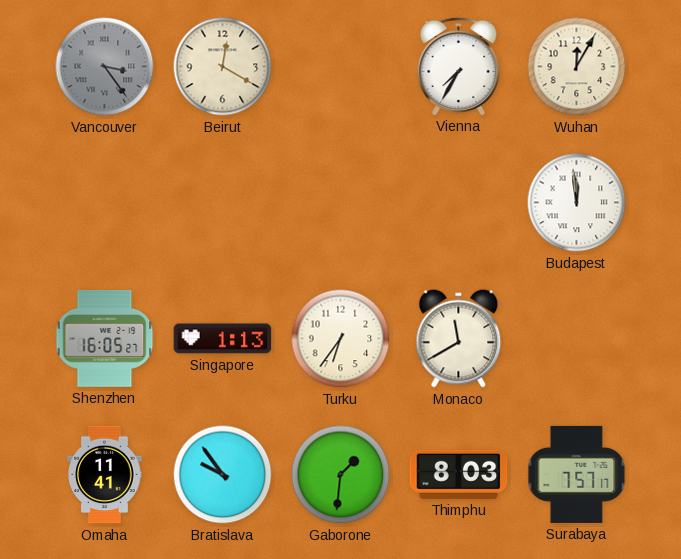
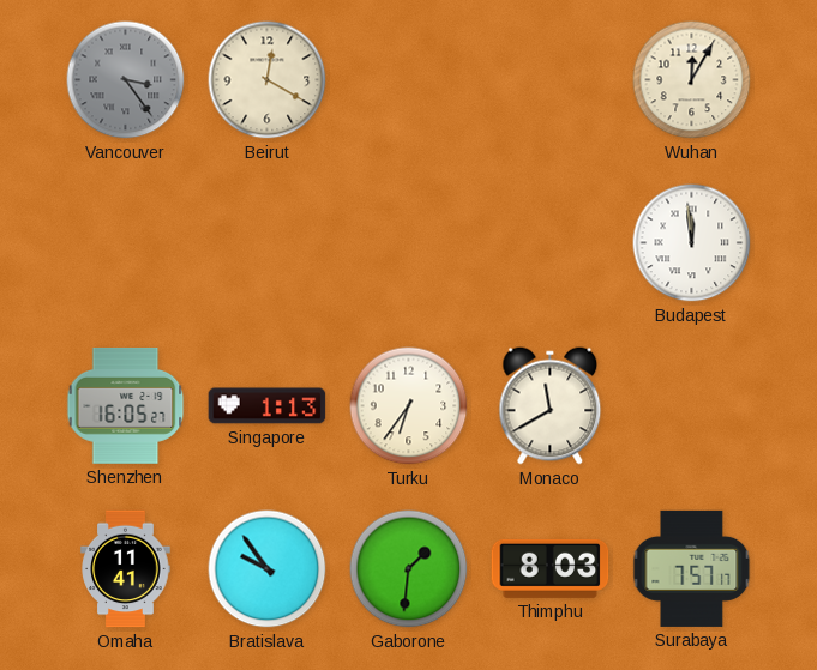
Vienna: 7:35 -> none
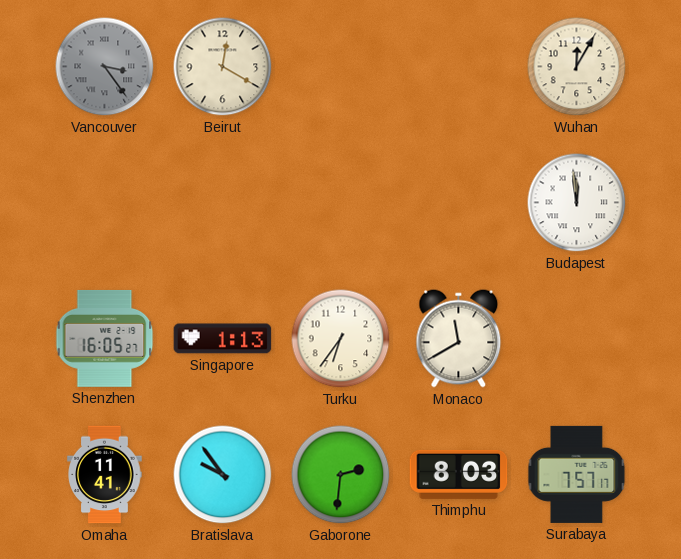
Gaborone: 1:31 -> 2:31
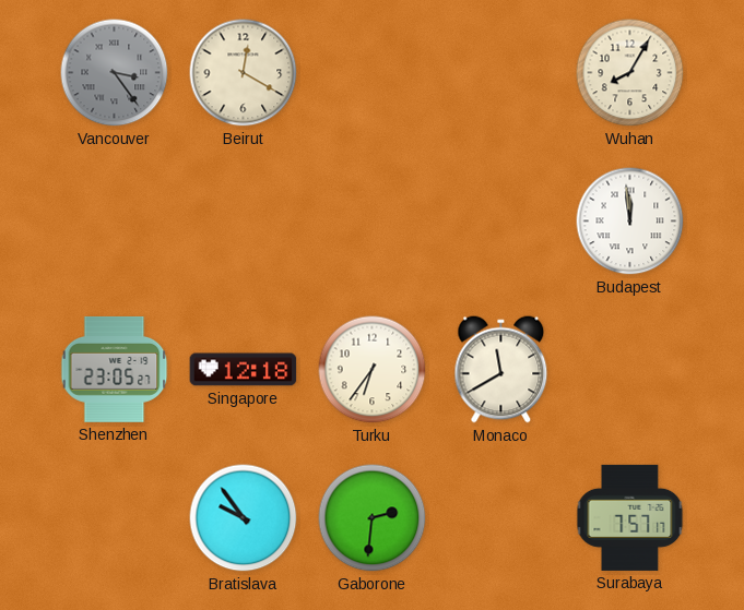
Wuhan: 12:05 -> 8:05
Shenzhen: 16:05 -> 23:05
Singapore: 1:13 -> 12:18
Omaha: 11:41 -> none
Thimphu: 8:03 -> none
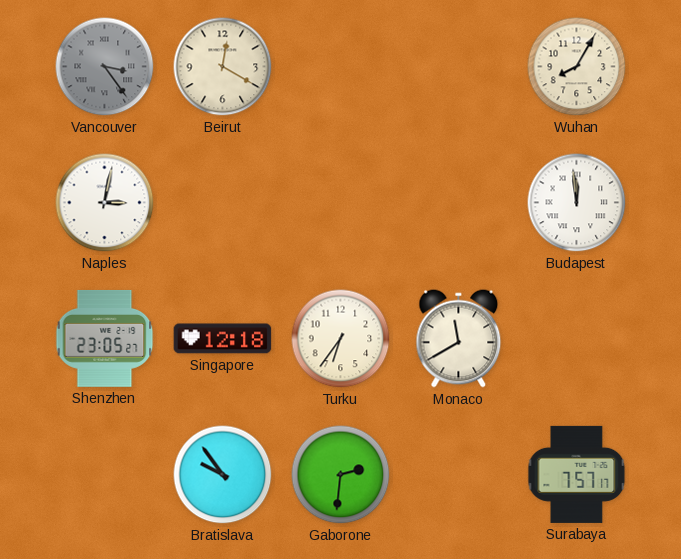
Naples: none -> 3:02
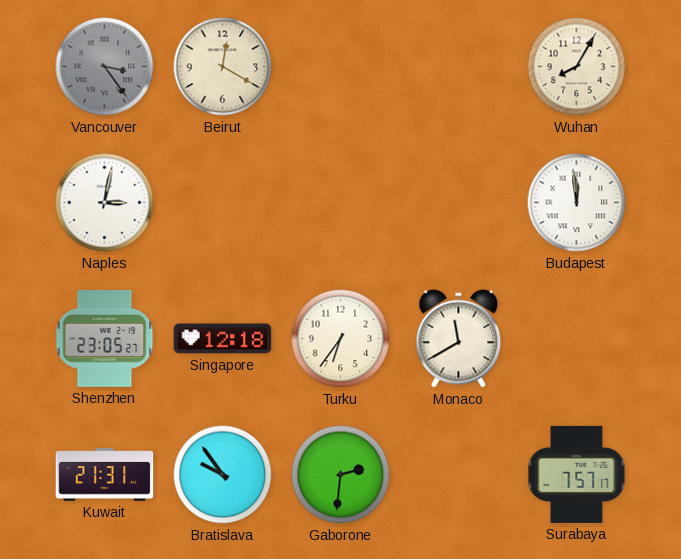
Kuwait: none -> 21:31
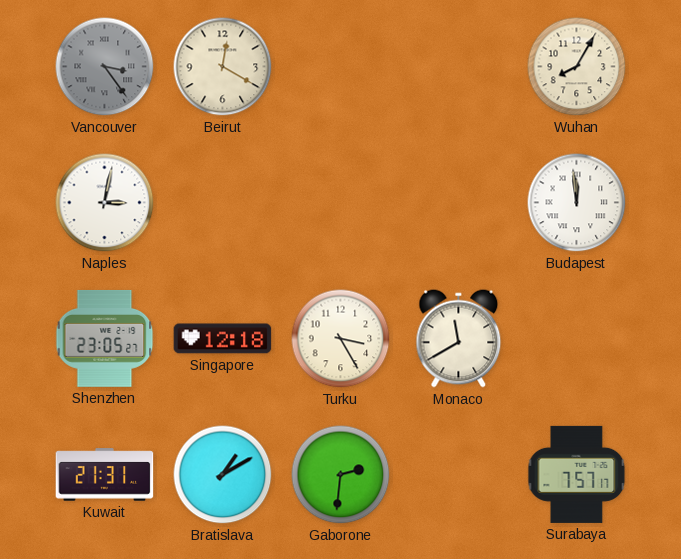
Turku: 6:36 -> 3:25
Bratislava: 9:54 -> 1:10
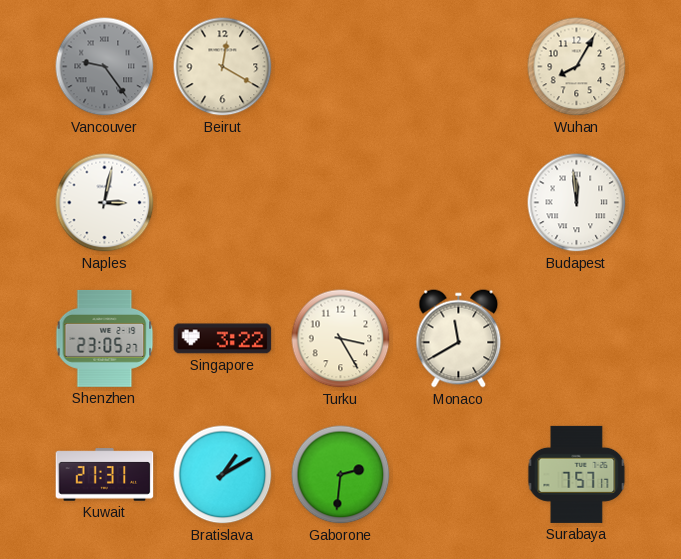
Vancouver: 3:24 -> 9:24
Singapore: 12:18 -> 3:22
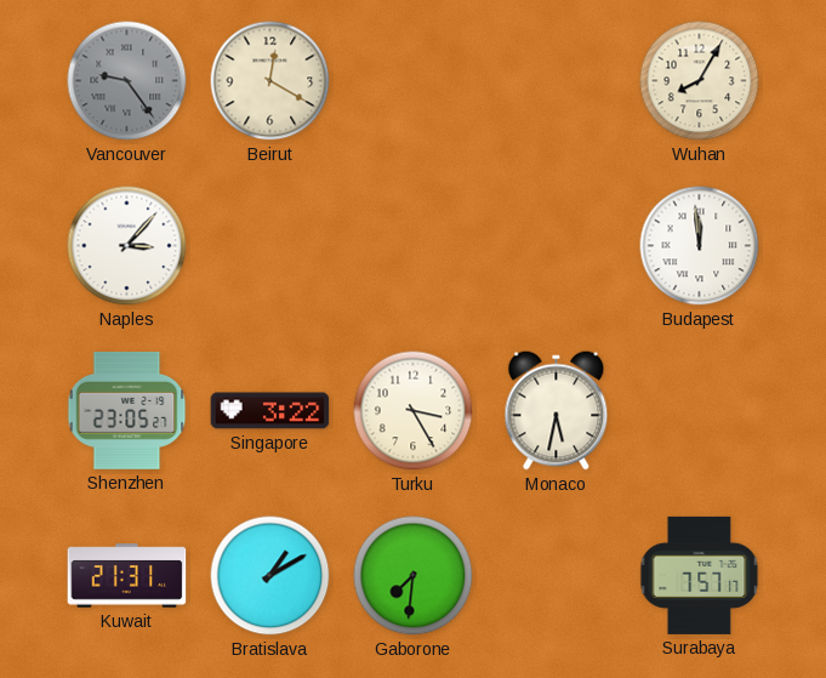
Naples: 3:02 -> 3:07
Monaco: 11:40 -> 5:32
Gaborone: 2:31 -> 7:31
